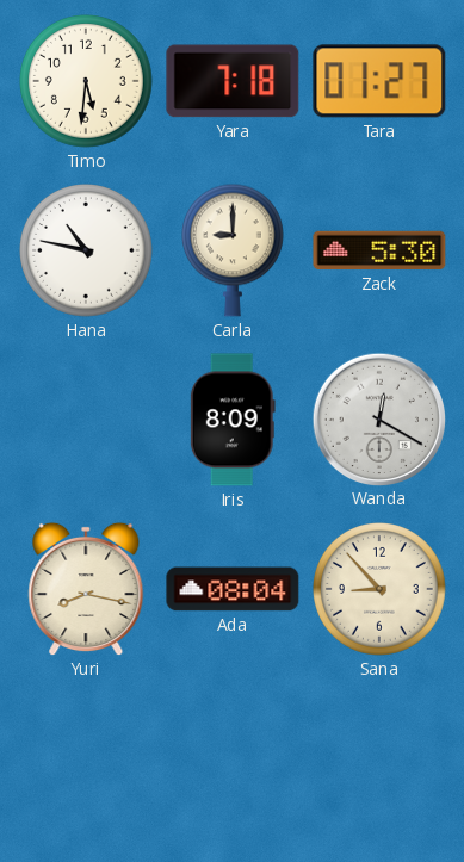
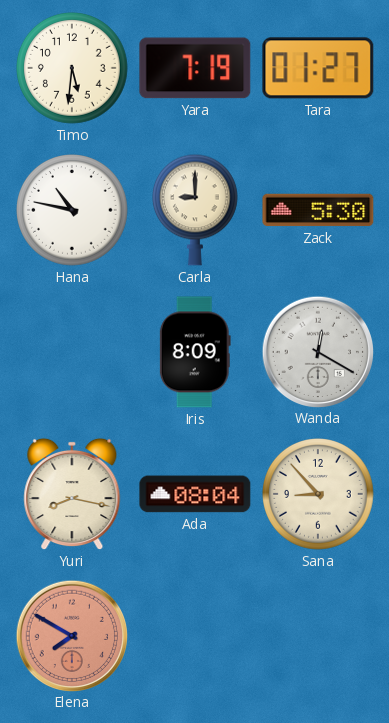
Yara: 7:18 -> 7:19
Elena: none -> 7:50
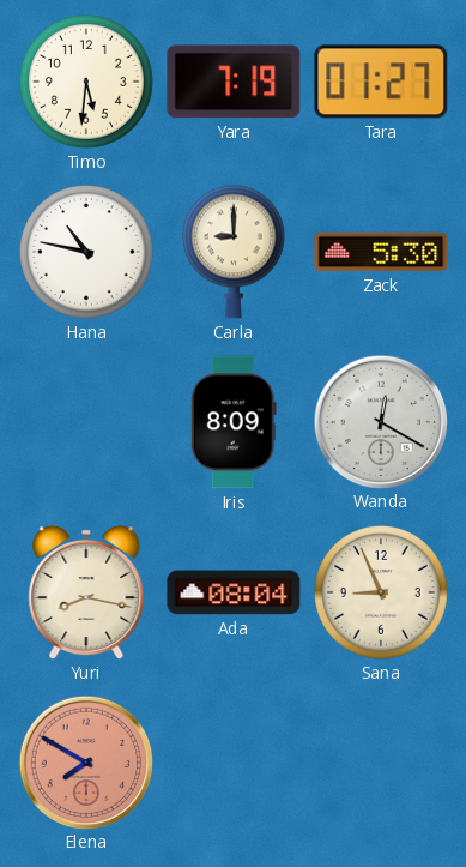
Sana: 8:53 -> 8:56
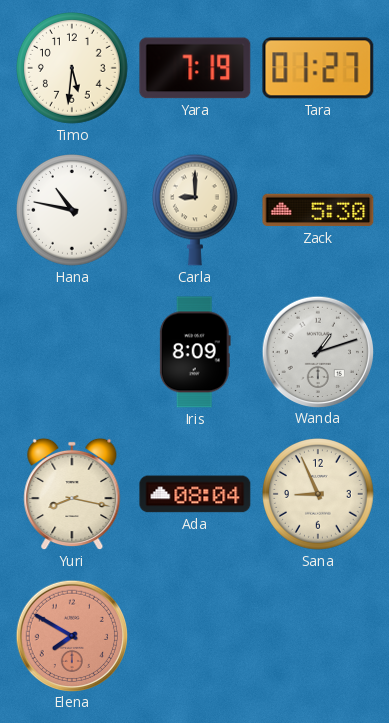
Wanda: 12:20 -> 1:12
